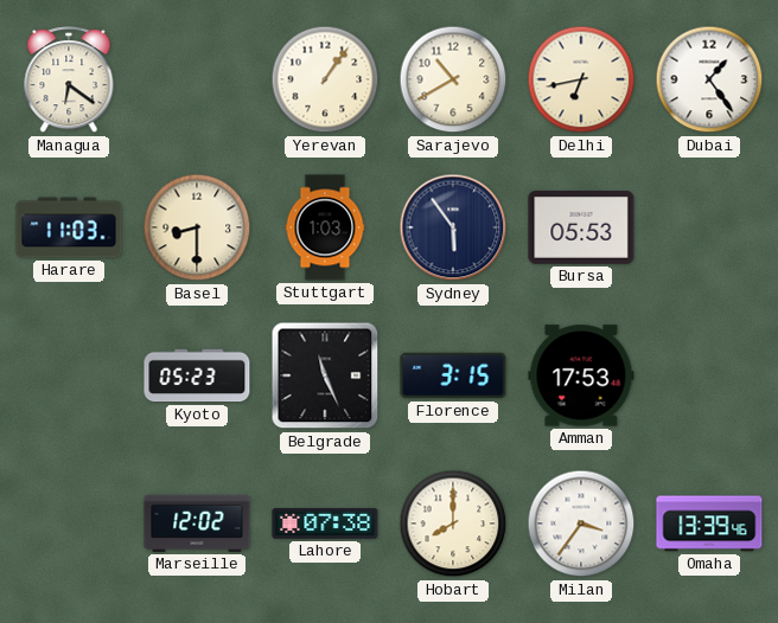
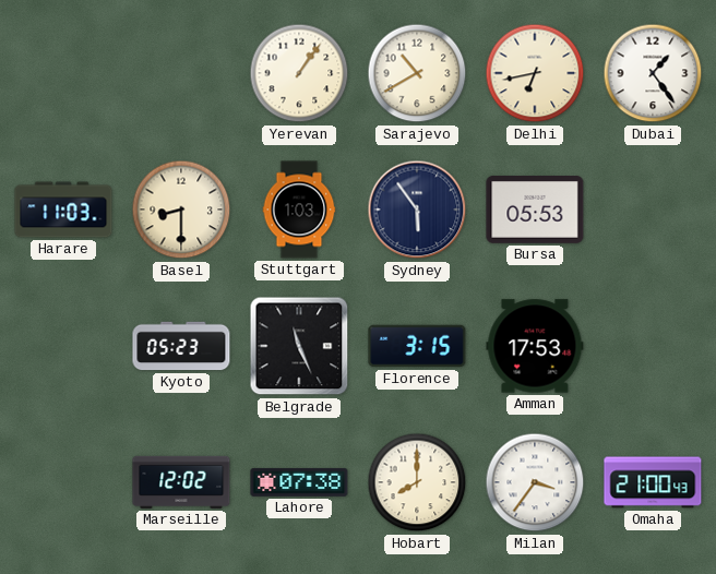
Managua: 6:21 -> none
Omaha: 13:39 -> 21:00
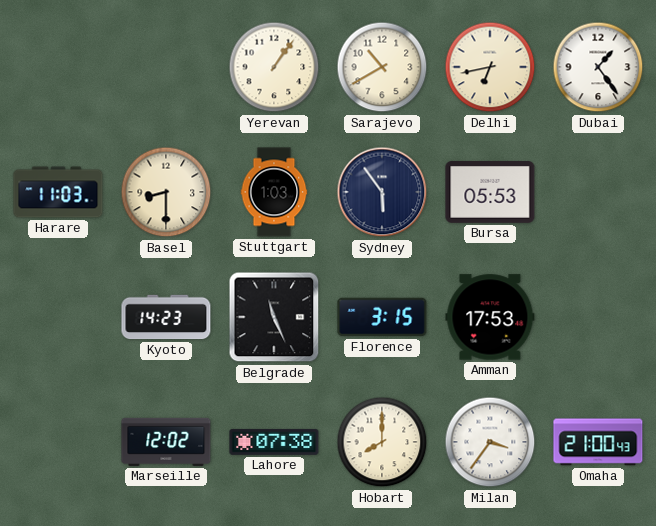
Kyoto: 05:23 -> 14:23
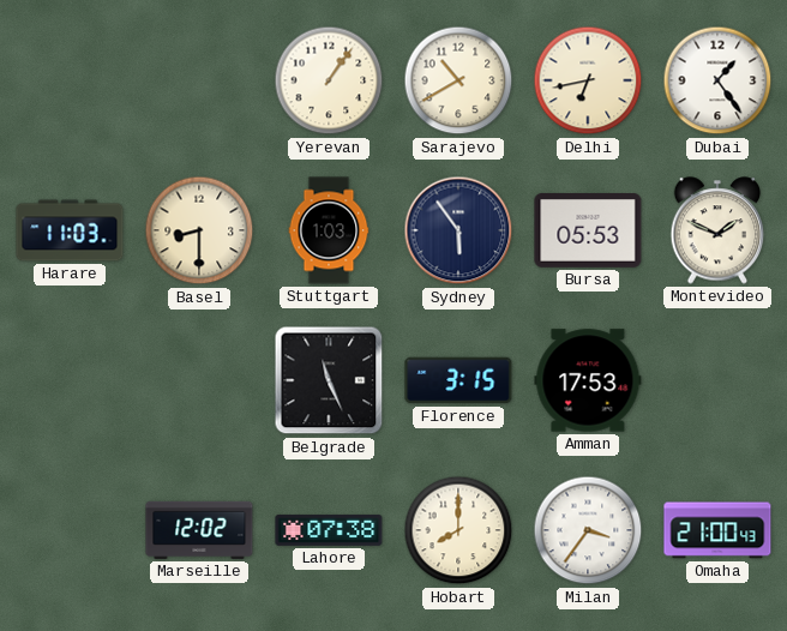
Montevideo: none -> 1:49
Kyoto: 14:23 -> none
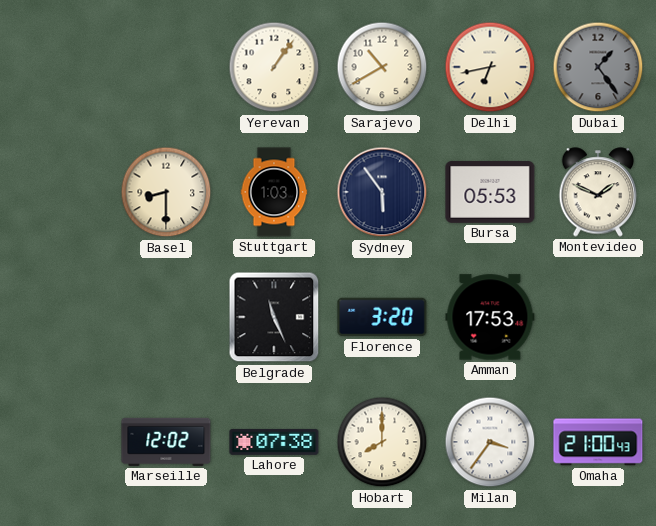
Dubai dial: white -> grey
Harare: 11:03 -> none
Florence: 3:15 -> 3:20
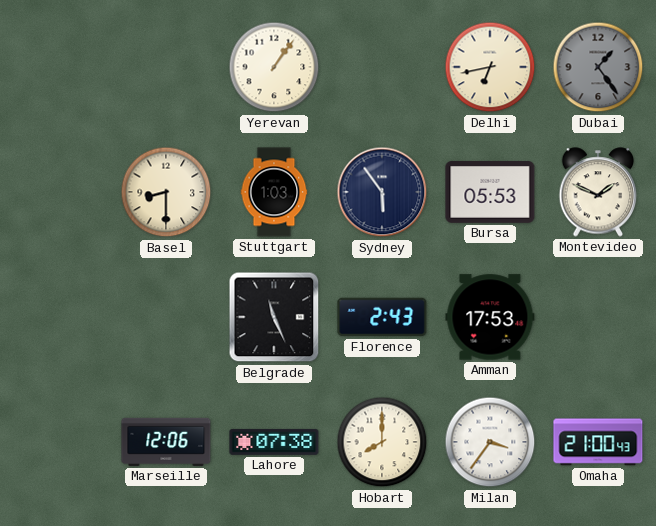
Sarajevo: 10:40 -> none
Florence: 3:20 -> 2:43
Marseille: 12:02 -> 12:06
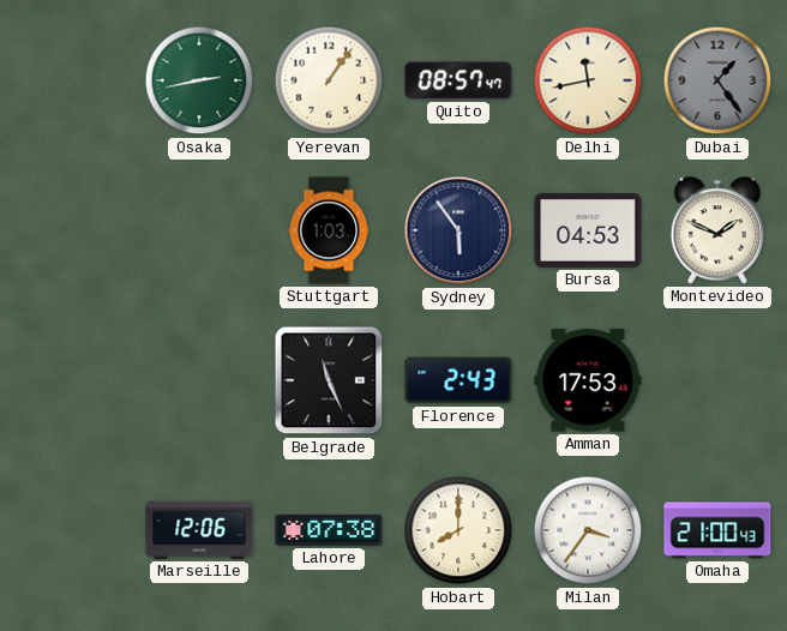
Osaka: none -> 2:43
Quito: none -> 08:57
Delhi: 6:43 -> 11:43
Basel: 8:30 -> none
Bursa: 05:53 -> 04:53
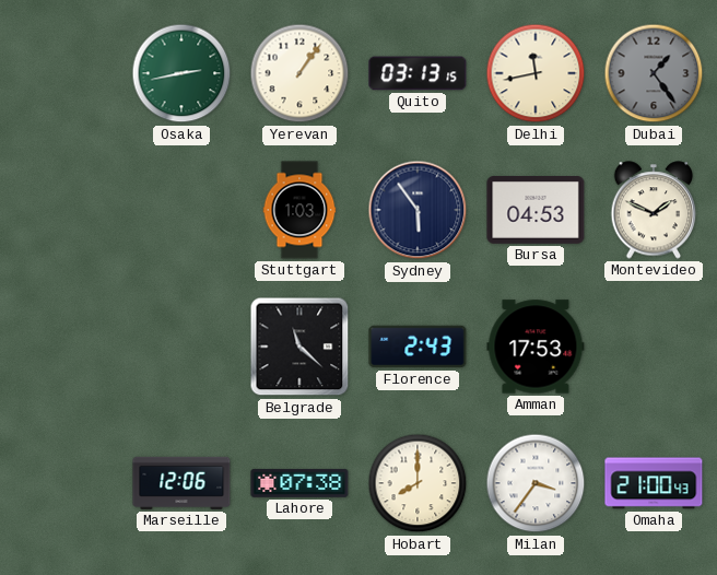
Quito: 08:57 -> 03:13
Belgrade: 11:26 -> 11:22
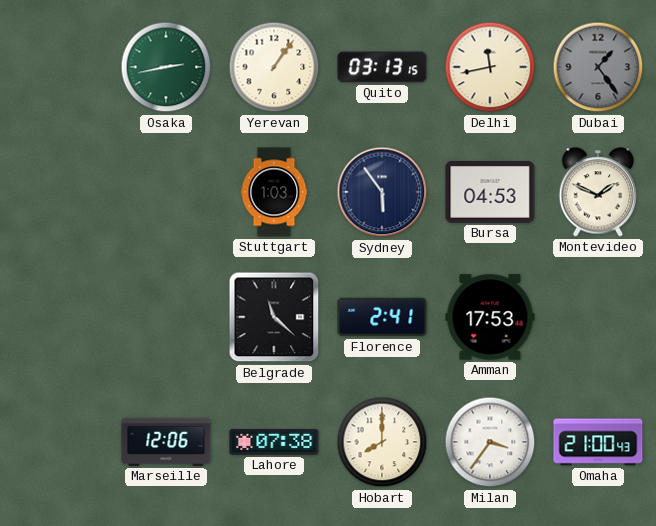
Florence: 2:43 -> 2:41
